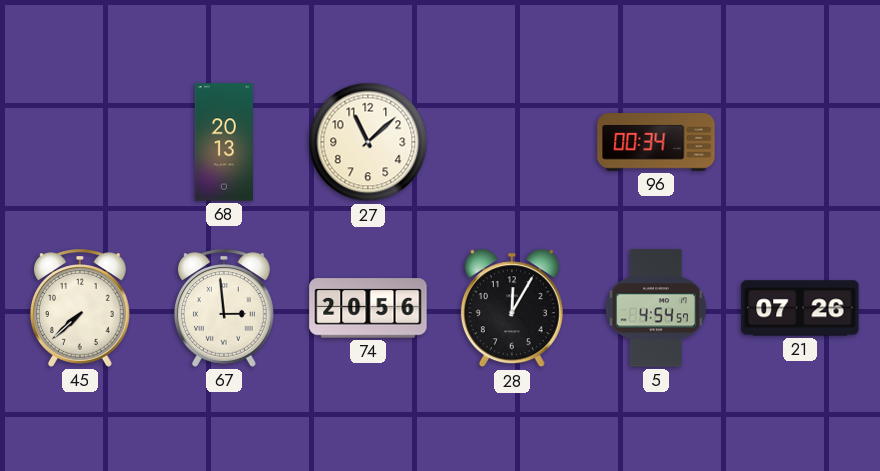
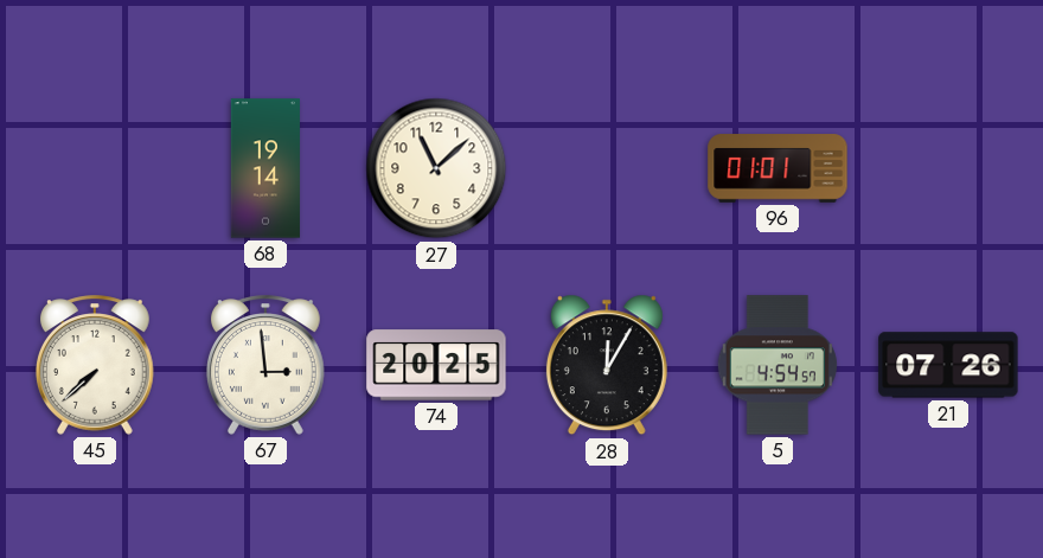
68: 20:13 -> 19:14
96: 00:34 -> 01:01
74: 20:56 -> 20:25
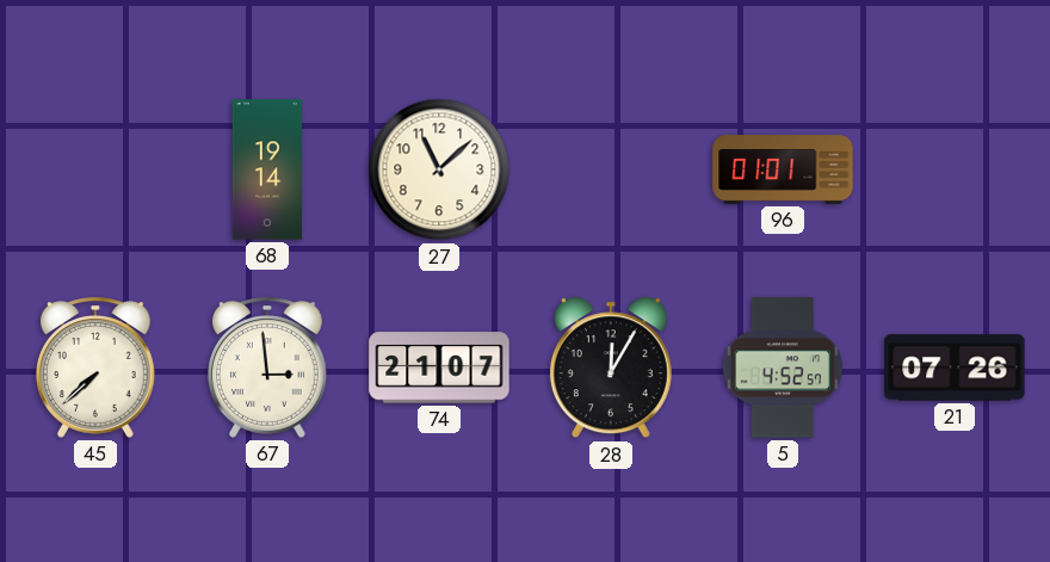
74: 20:25 -> 21:07
5: 4:54 -> 4:52
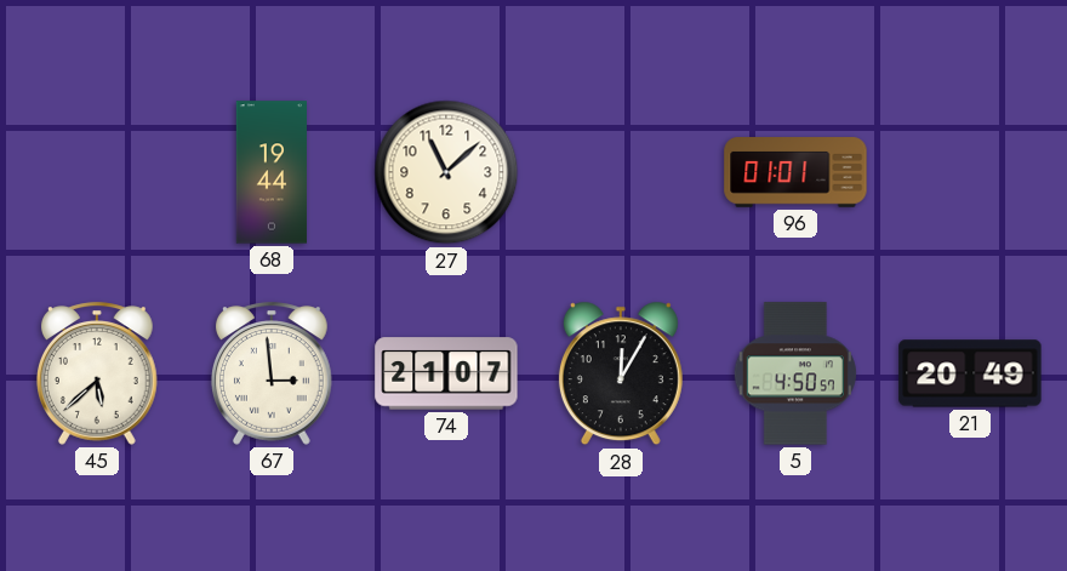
68: 19:14 -> 19:44
45: 7:38 -> 5:38
5: 4:52 -> 4:50
21: 07:26 -> 20:49
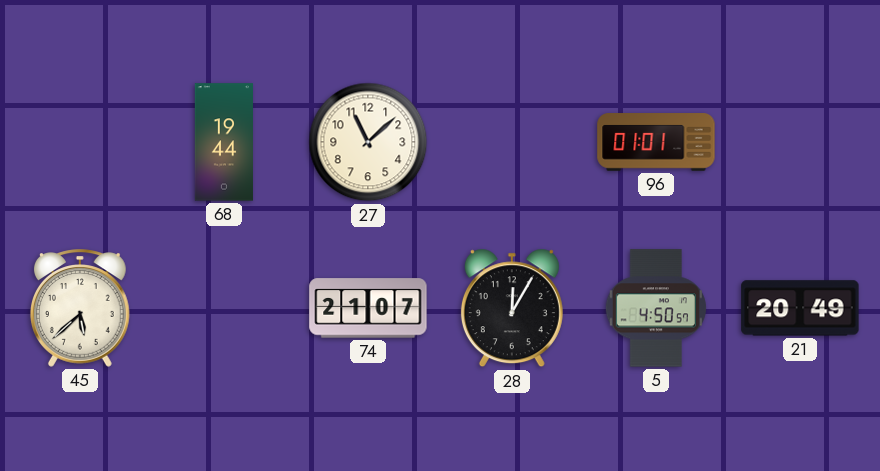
67: 2:59 -> none
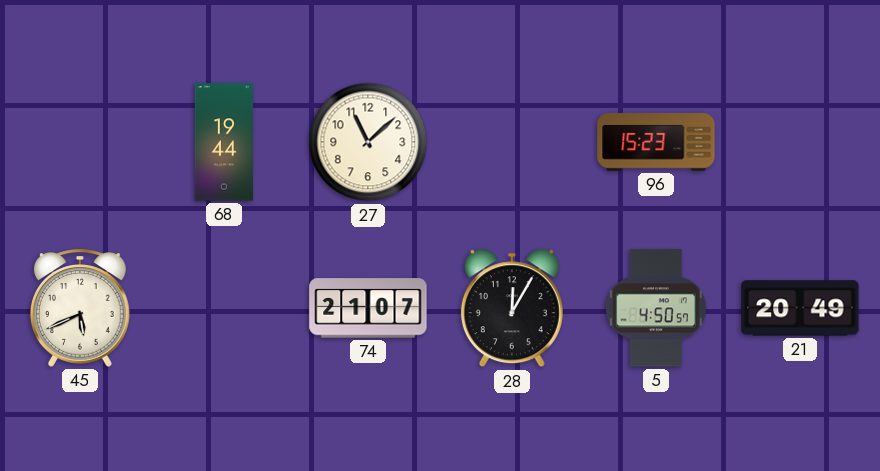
96: 01:01 -> 15:23
45: 5:38 -> 5:41
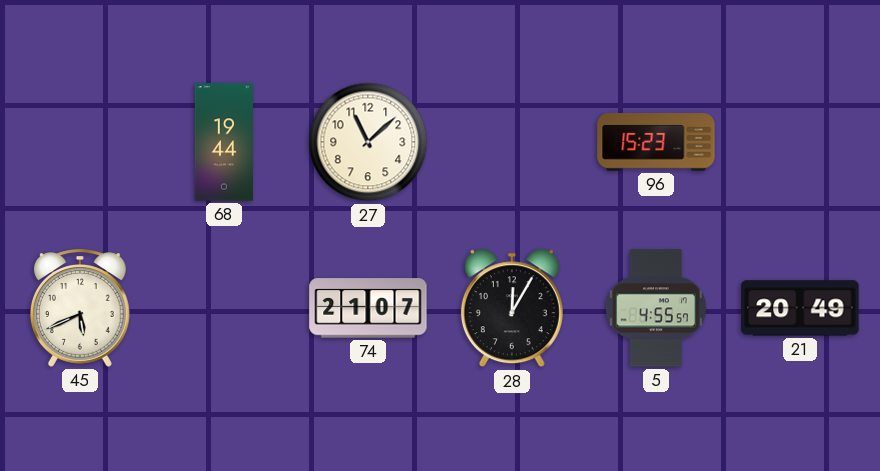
5: 4:50 -> 4:55
